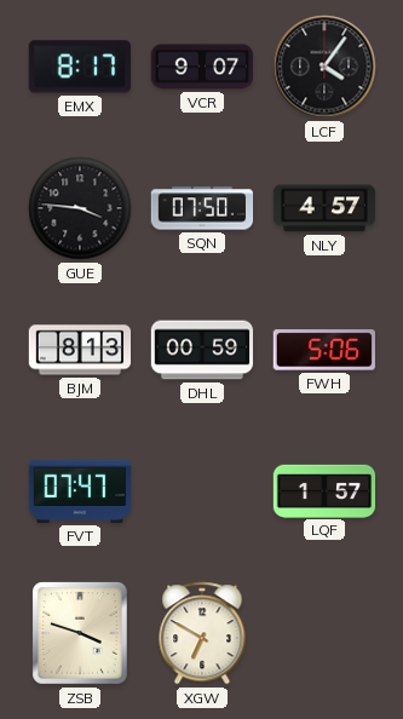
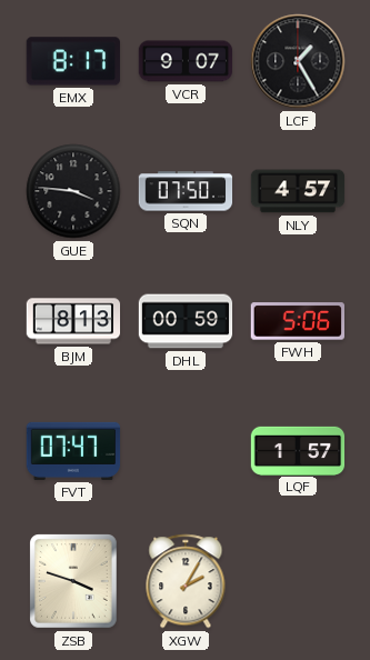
LCF: 4:06 -> 1:25
XGW: 6:50 -> 2:05
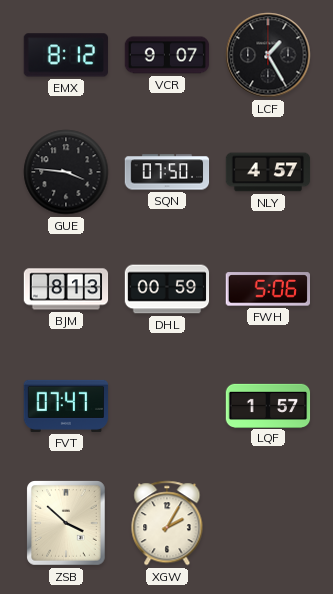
EMX: 8:17 -> 8:12
ZSB: 3:48 -> 3:52
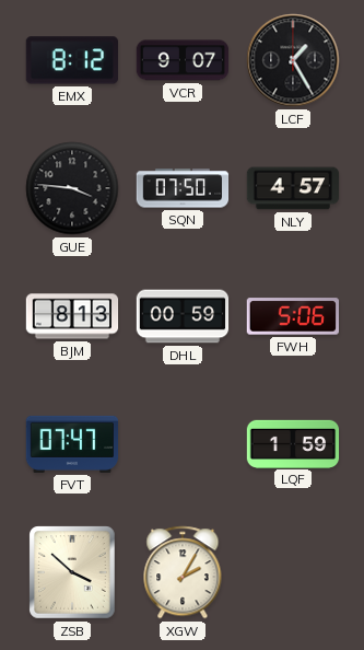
LQF: 1:57 -> 1:59
